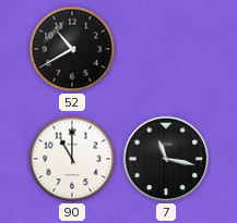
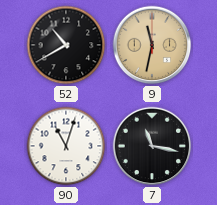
9: none -> 11:32
90: 11:00 -> 11:03
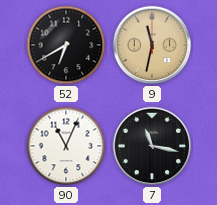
52: 10:40 -> 6:40
90: 11:03 -> 11:04
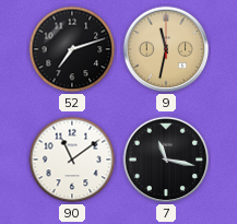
52: 6:40 -> 7:12
90: 11:04 -> 11:09
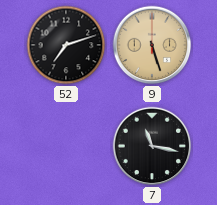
9: 11:32 -> 5:27
90: 11:09 -> none
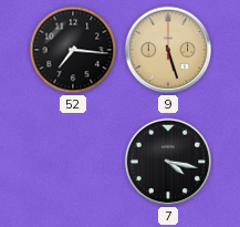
52: 7:12 -> 7:16
7: 11:17 -> 4:17
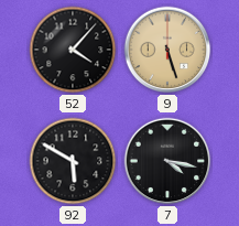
52: 7:16 -> 4:07
92: none -> 5:50
